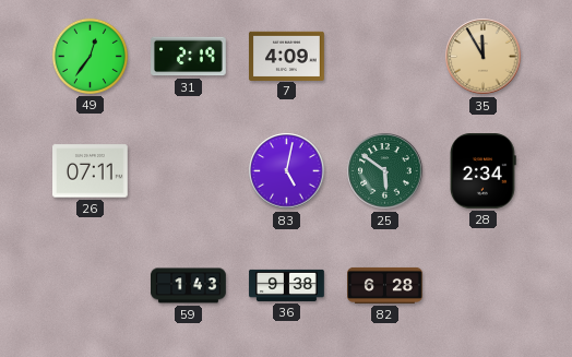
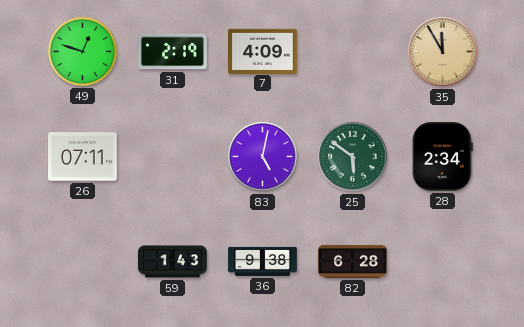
49: 12:36 -> 12:48
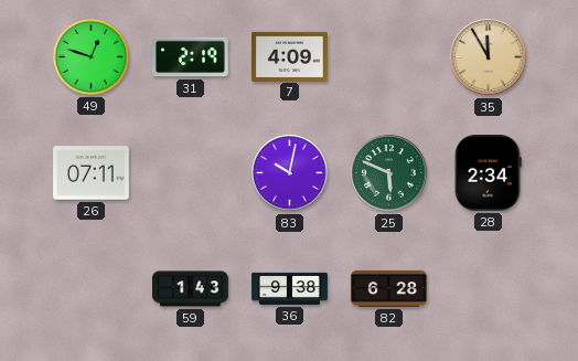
83: 5:02 -> 10:02
25: 5:51 -> 5:49
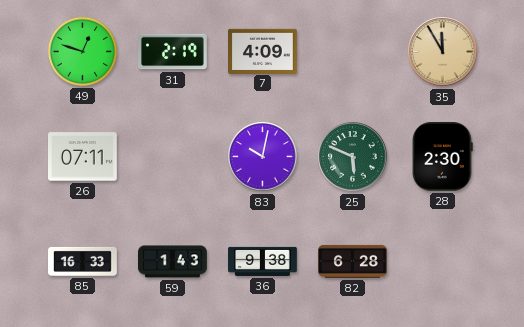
28: 2:34 -> 2:30
85: none -> 16:33
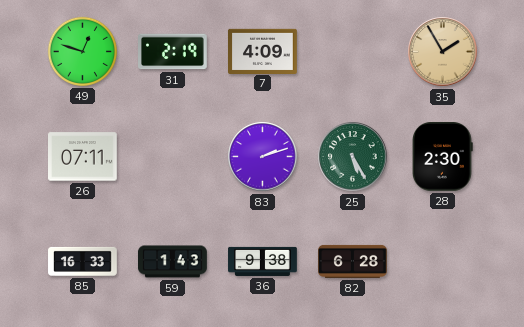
35: 11:55 -> 1:55
83: 10:02 -> 2:12
25: 5:49 -> 5:25
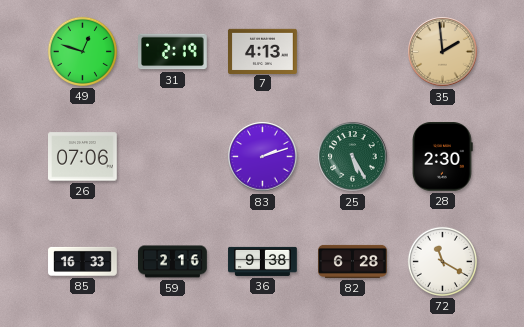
7: 4:09 -> 4:13
35: 1:55 -> 1:59
26: 07:11 -> 07:06
59: 1:43 -> 2:16
72: none -> 11:20
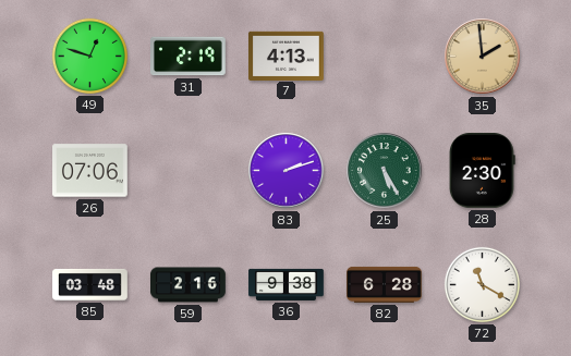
85: 16:33 -> 03:48
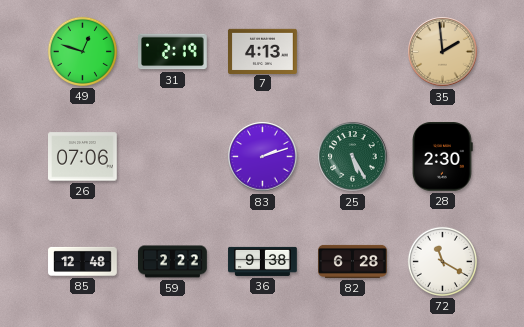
85: 03:48 -> 12:48
59: 2:16 -> 2:22
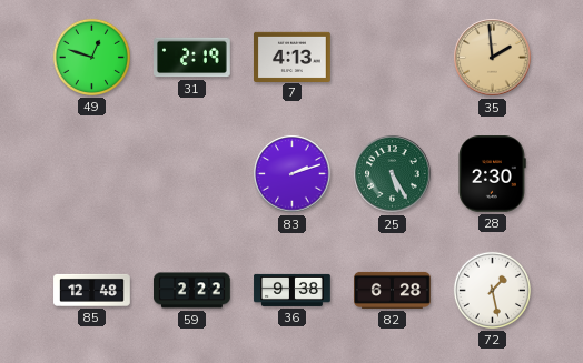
26: 07:06 -> none
72: 11:20 -> 1:28
